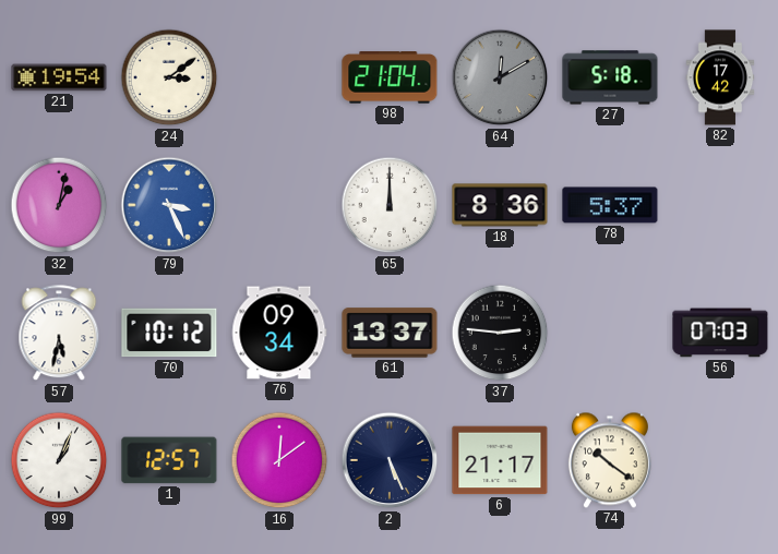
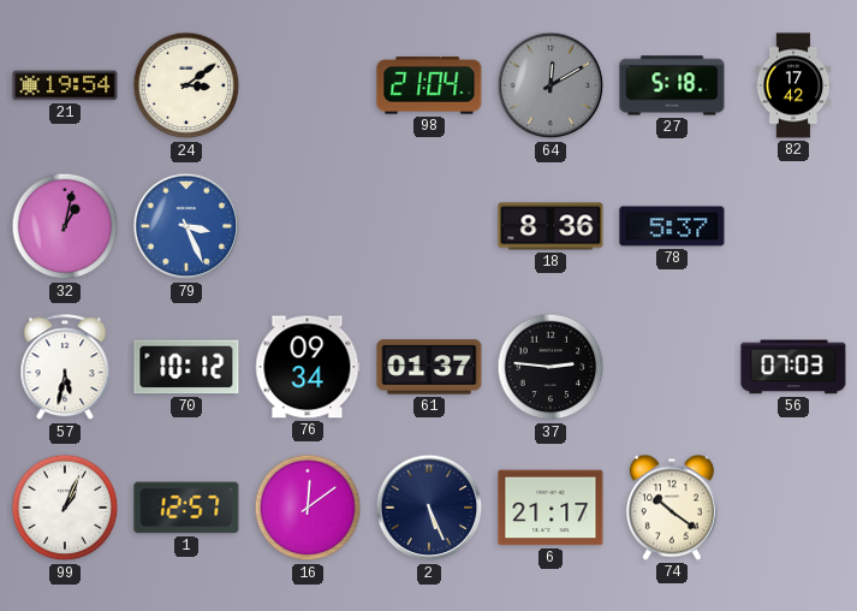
65: 12:00 -> none
61: 13:37 -> 01:37
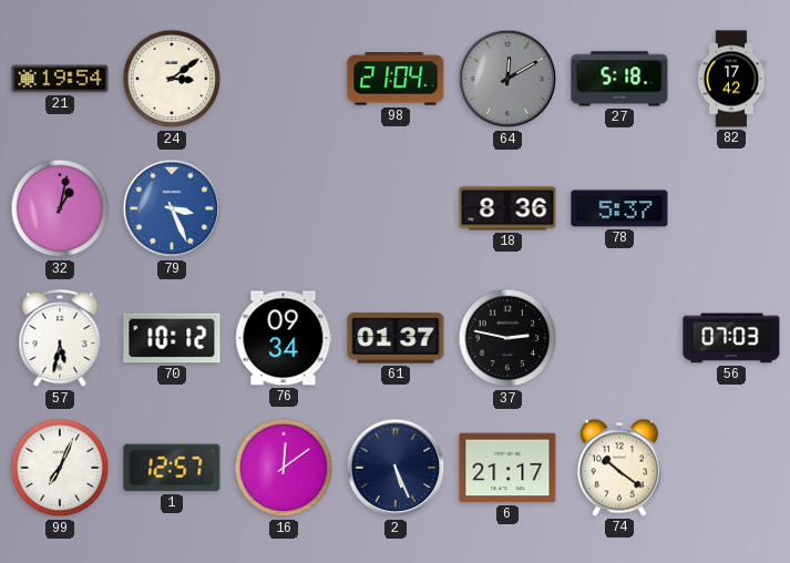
37: 2:46 -> 2:47
99: 1:04 -> 7:04
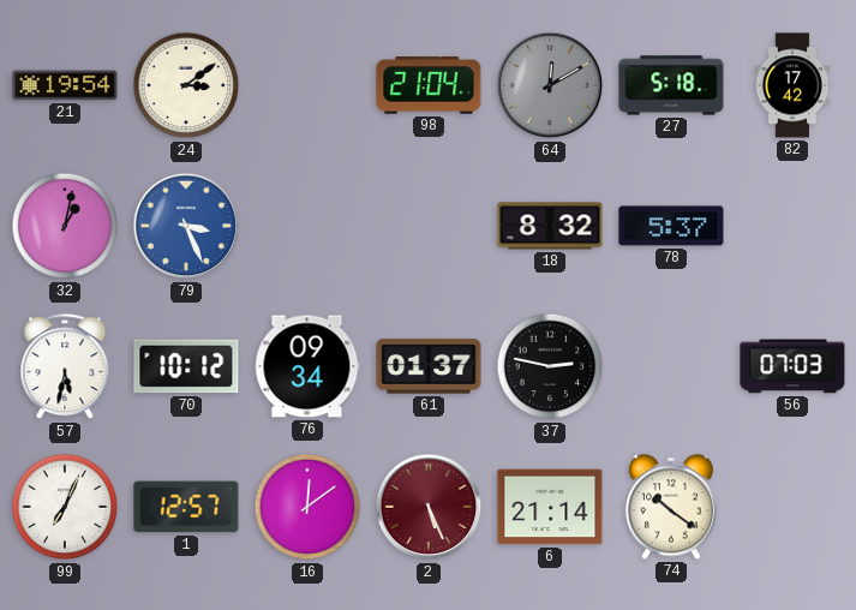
18: 8:36 -> 8:32
2 dial: navy -> burgundy
6: 21:17 -> 21:14
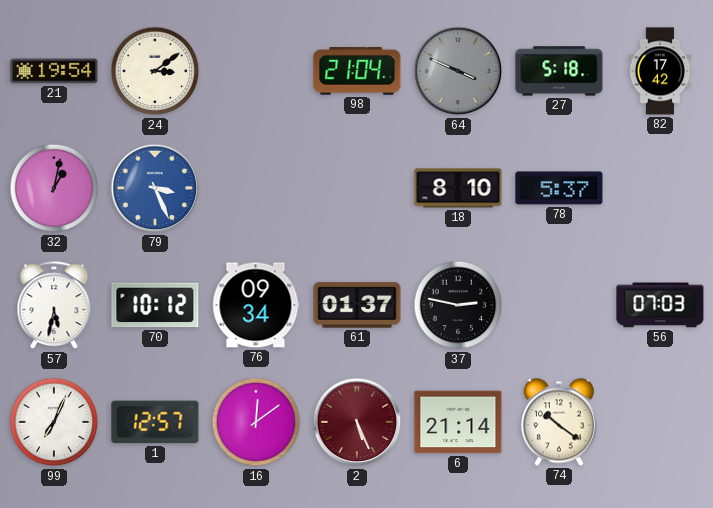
64: 12:10 -> 3:49
18: 8:32 -> 8:10
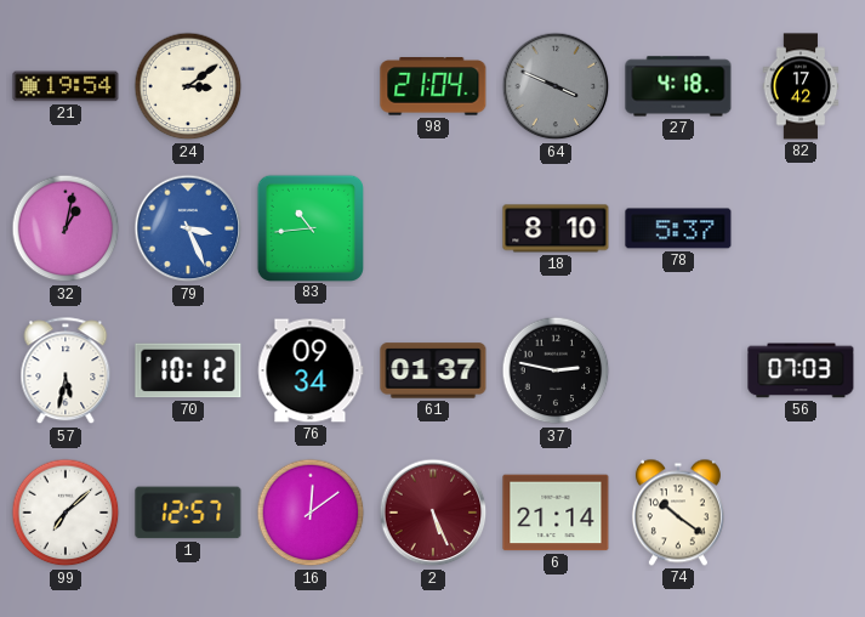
27: 5:18 -> 4:18
83: none -> 10:44
99: 7:04 -> 7:08
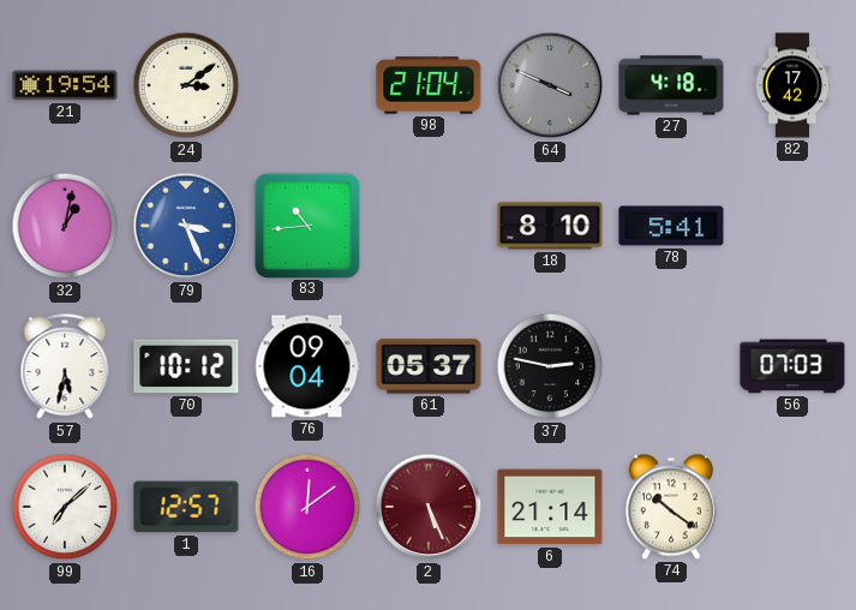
78: 5:37 -> 5:41
76: 09:34 -> 09:04
61: 01:37 -> 05:37
